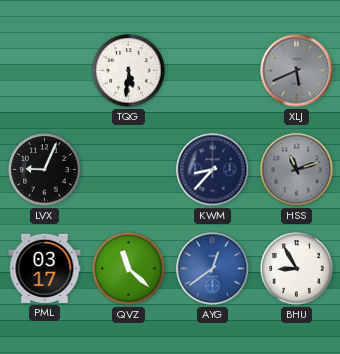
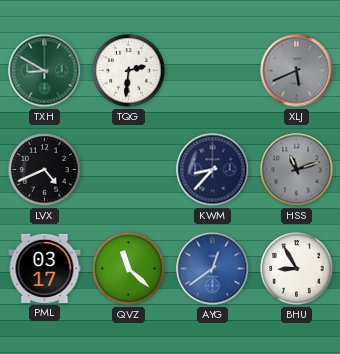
TXH: none -> 8:50
TQG: 5:31 -> 2:31
LVX: 9:04 -> 4:41
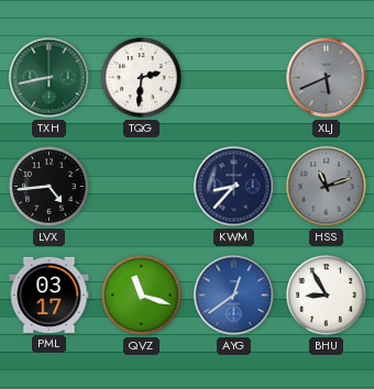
TXH: 8:50 -> 8:43
LVX: 4:41 -> 4:44
QVZ: 11:22 -> 11:18
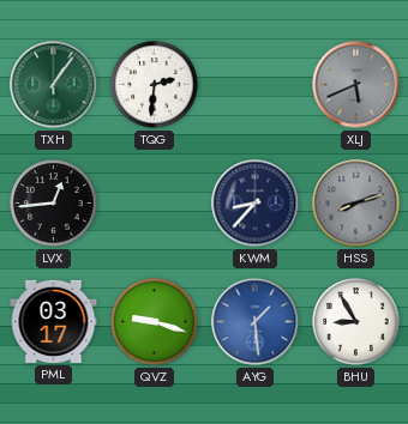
TXH: 8:43 -> 1:06
LVX: 4:44 -> 12:44
HSS: 11:12 -> 8:12
QVZ: 11:18 -> 9:18
AYG: 12:39 -> 1:29
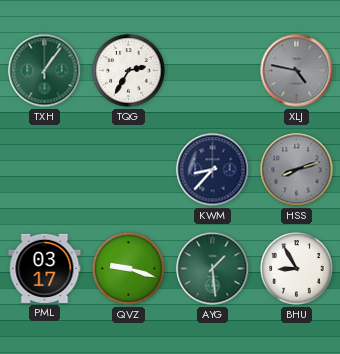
TQG: 2:31 -> 2:35
XLJ: 5:41 -> 4:47
LVX: 12:44 -> none
AYG dial: blue -> green
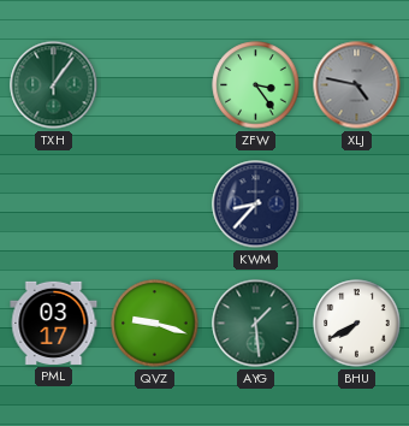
TQG: 2:35 -> none
ZFW: none -> 3:24
HSS: 8:12 -> none
BHU: 8:55 -> 7:40
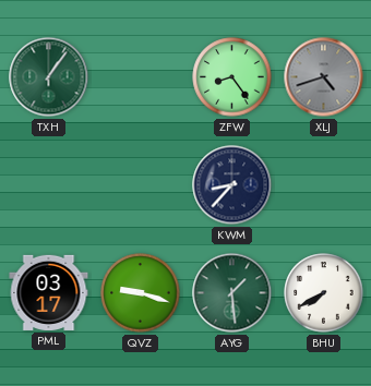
ZFW: 3:24 -> 8:24
XLJ: 4:47 -> 4:42
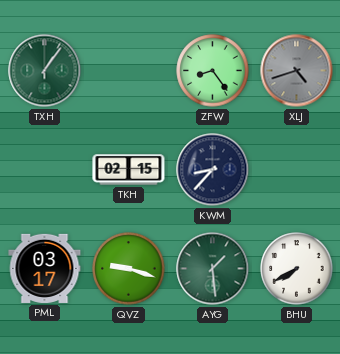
TKH: none -> 02:15
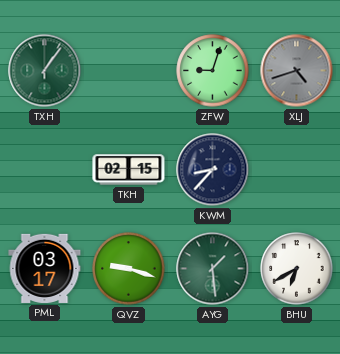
ZFW: 8:24 -> 9:03
BHU: 7:40 -> 6:40
